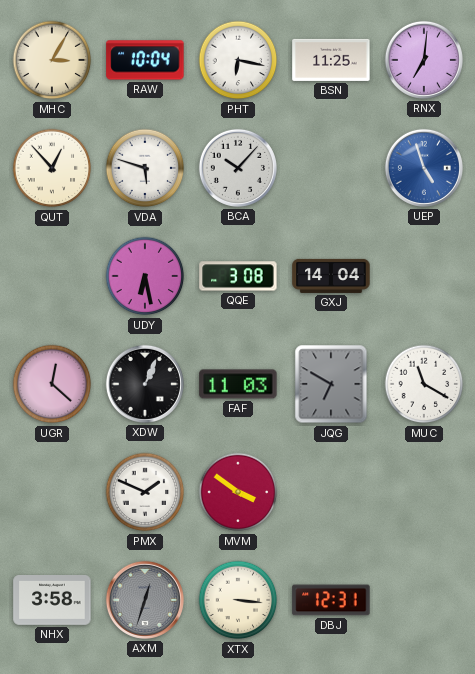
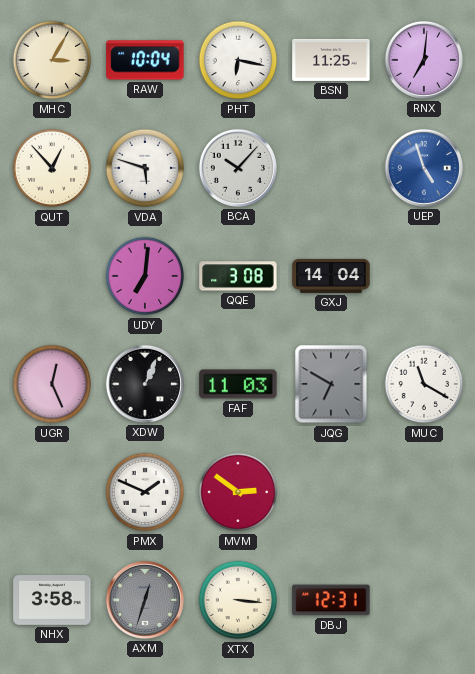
UDY: 6:28 -> 7:01
UGR: 12:22 -> 12:26
MVM: 3:51 -> 2:51
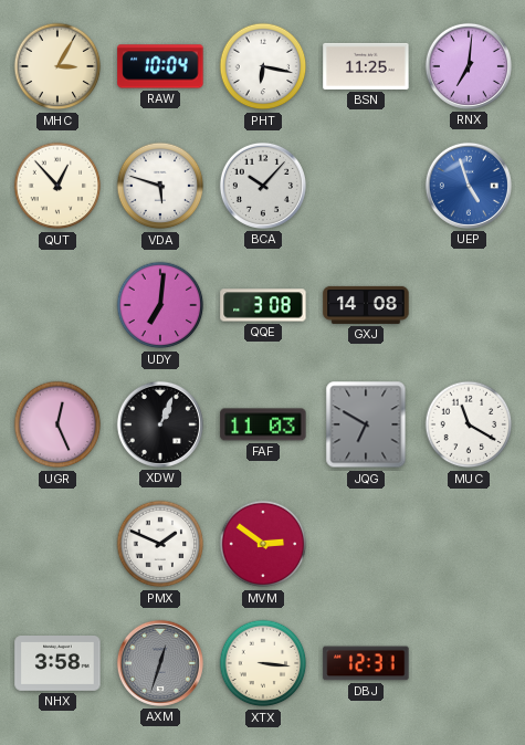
GXJ: 14:04 -> 14:08
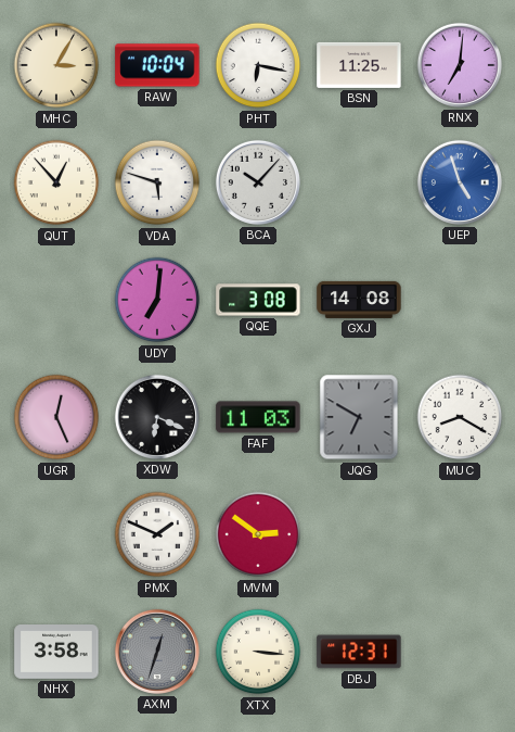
XDW: 1:04 -> 6:19
MUC: 11:20 -> 8:20
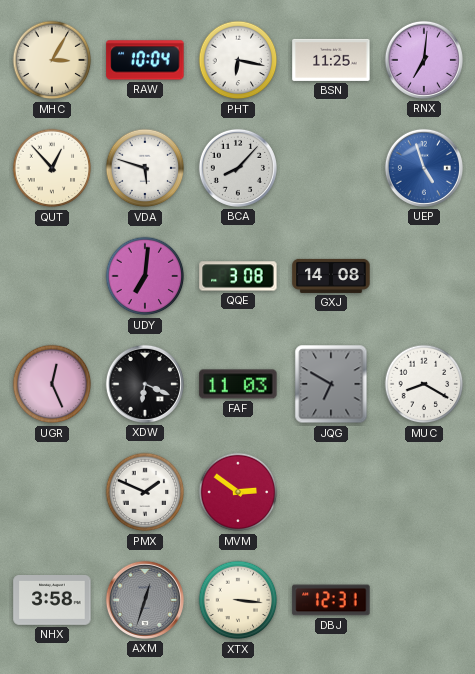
BCA: 10:07 -> 8:07
